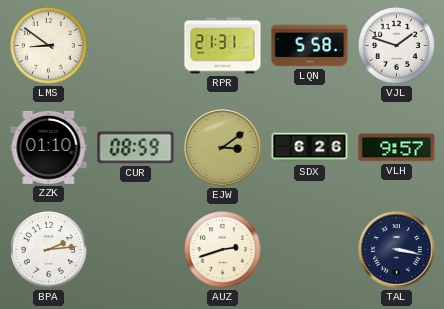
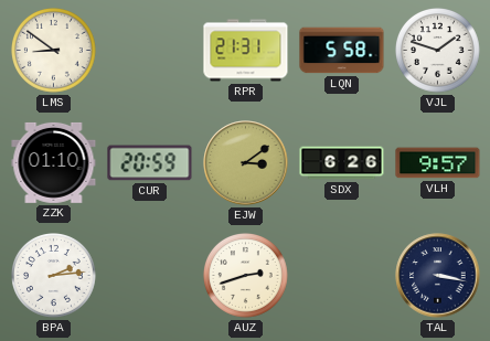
CUR: 08:59 -> 20:59
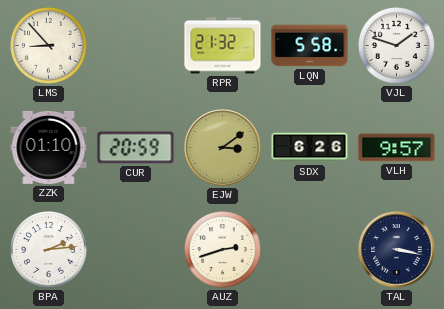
LMS: 8:51 -> 8:53
RPR: 21:31 -> 21:32
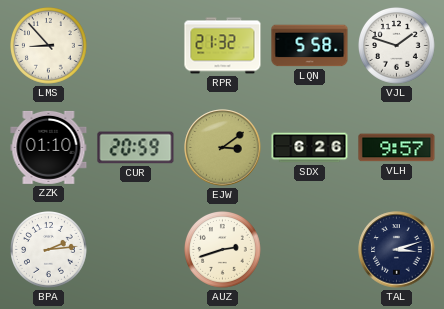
TAL: 3:17 -> 3:12
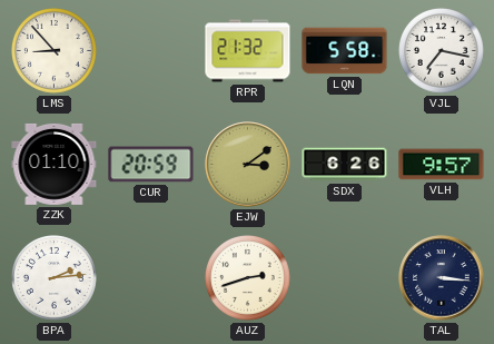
VJL: 1:48 -> 7:17
TAL: 3:12 -> 3:16
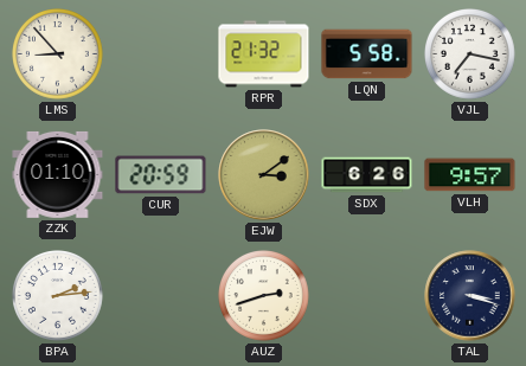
TAL: 3:16 -> 3:18
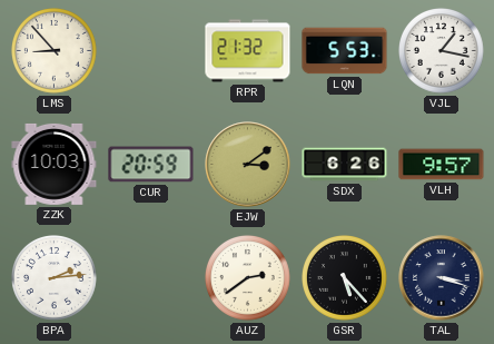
LQN: 5:58 -> 5:53
VJL: 7:17 -> 1:17
ZZK: 01:10 -> 10:03
AUZ: 2:42 -> 2:39
GSR: none -> 5:23
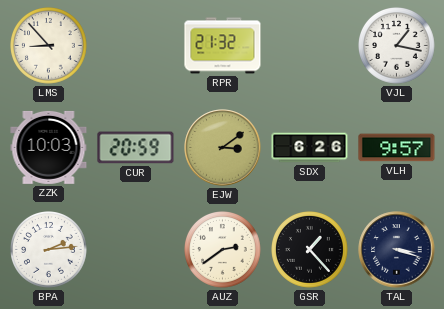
LQN: 5:53 -> none
GSR: 5:23 -> 1:23
